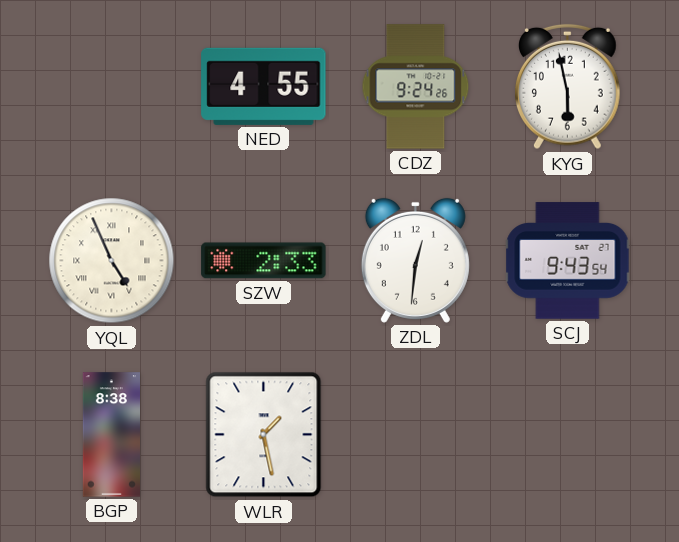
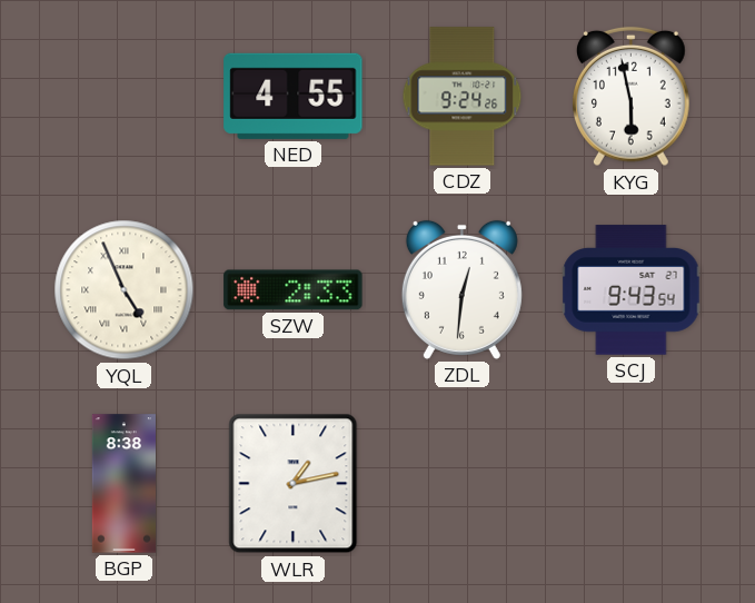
WLR: 1:28 -> 1:13
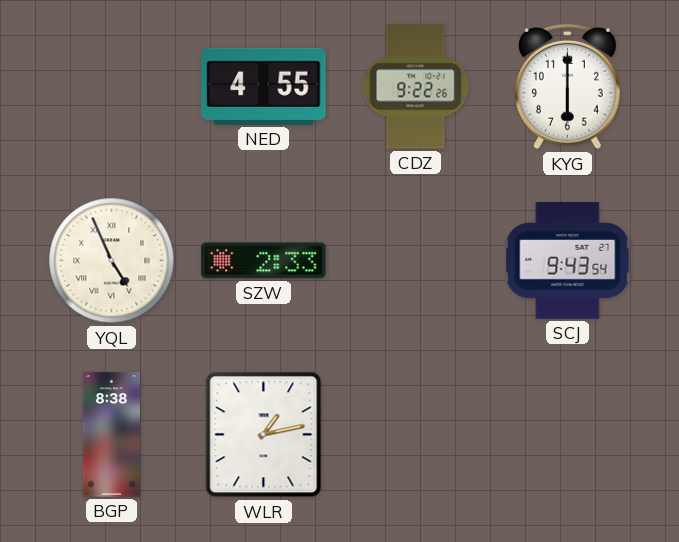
CDZ: 9:24 -> 9:22
KYG: 5:58 -> 6:00
ZDL: 12:31 -> none
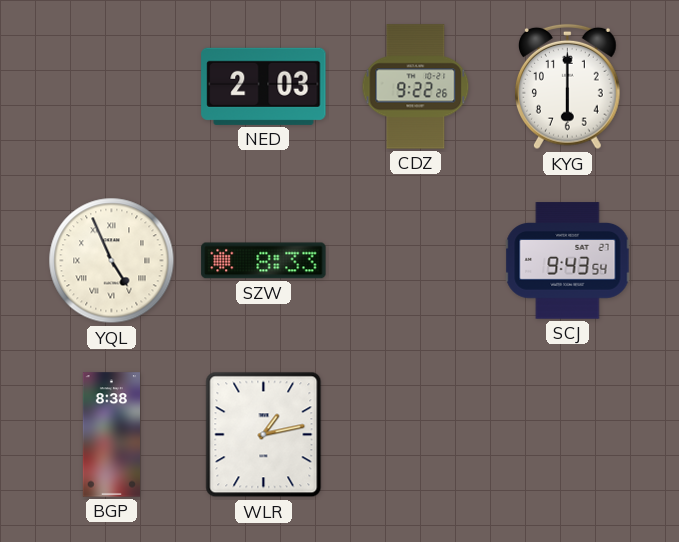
NED: 4:55 -> 2:03
SZW: 2:33 -> 8:33
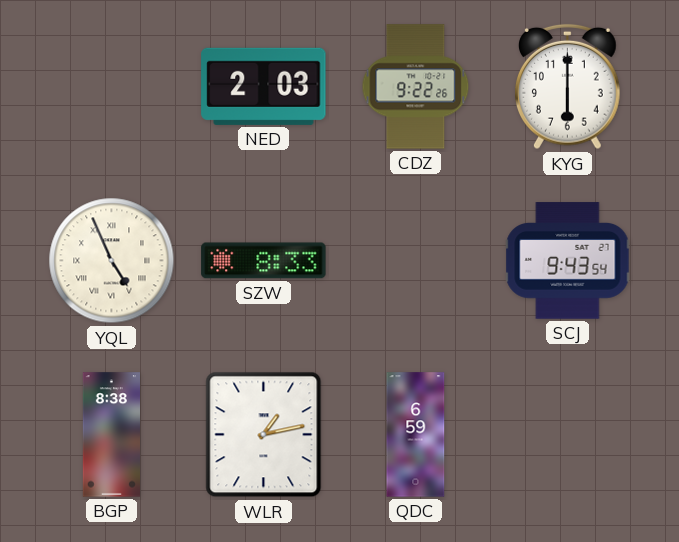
QDC: none -> 6:59
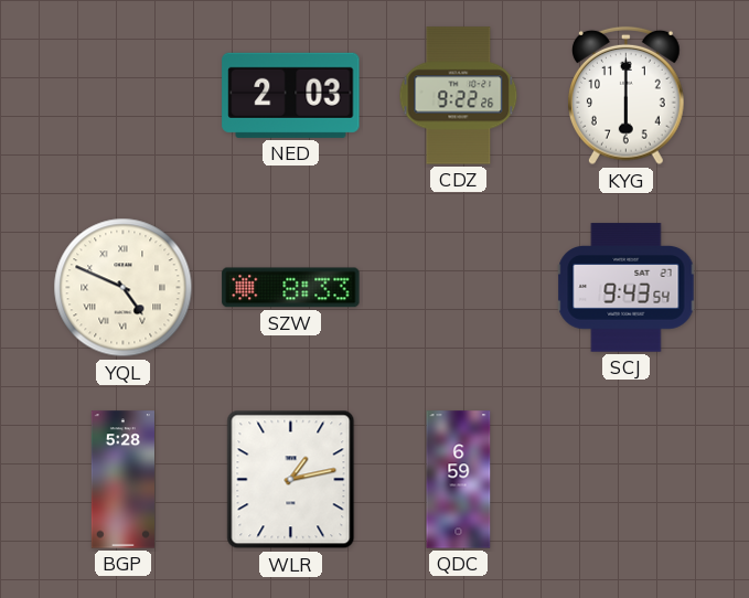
YQL: 4:56 -> 4:49
BGP: 8:38 -> 5:28
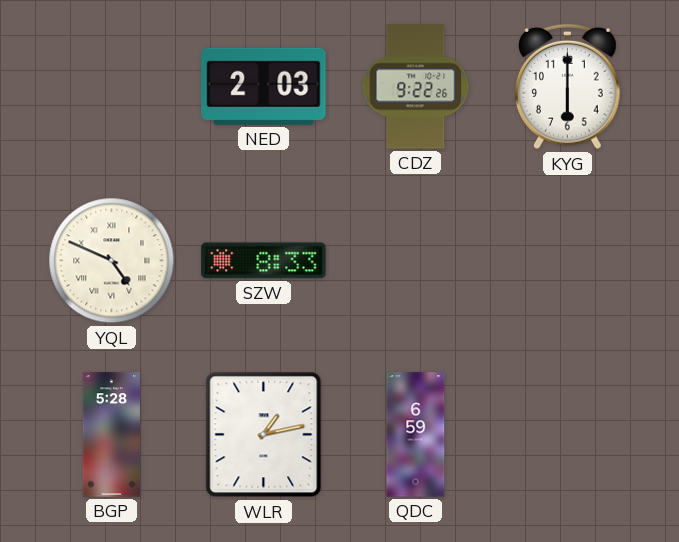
SCJ: 9:43 -> none
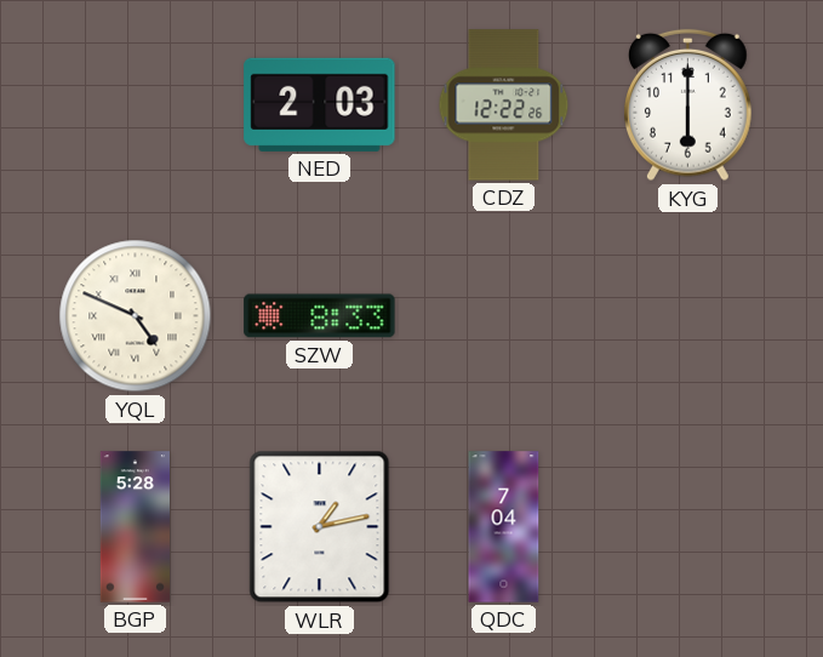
CDZ: 9:22 -> 12:22
QDC: 6:59 -> 7:04
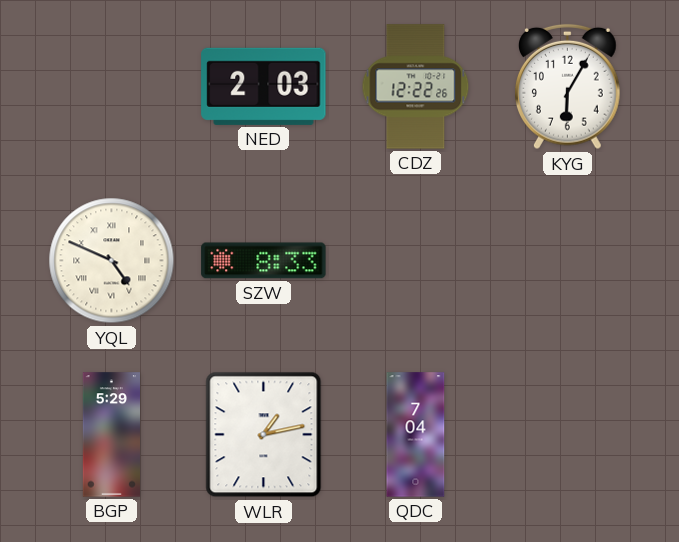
KYG: 6:00 -> 6:05
BGP: 5:28 -> 5:29
